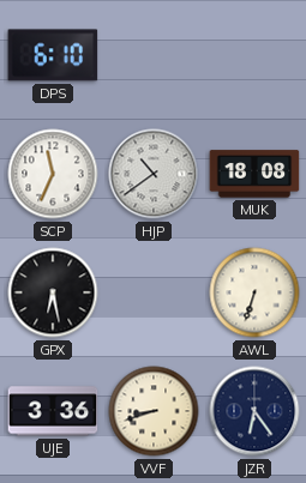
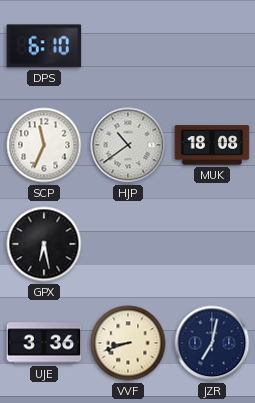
AWL: 6:33 -> none
JZR: 6:24 -> 7:02
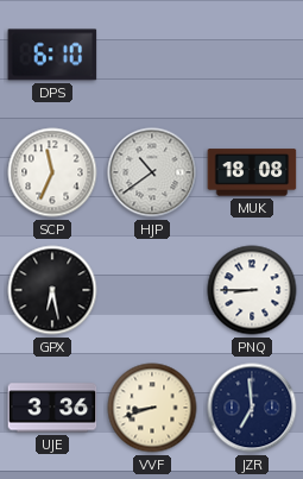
PNQ: none -> 8:45
JZR: 7:02 -> 6:59
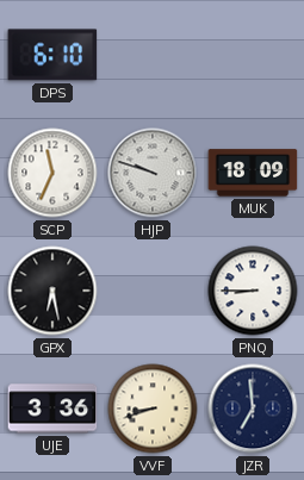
HJP: 10:39 -> 9:48
MUK: 18:08 -> 18:09
